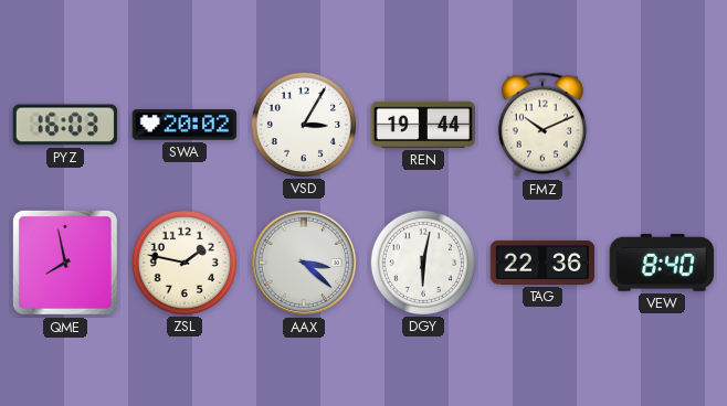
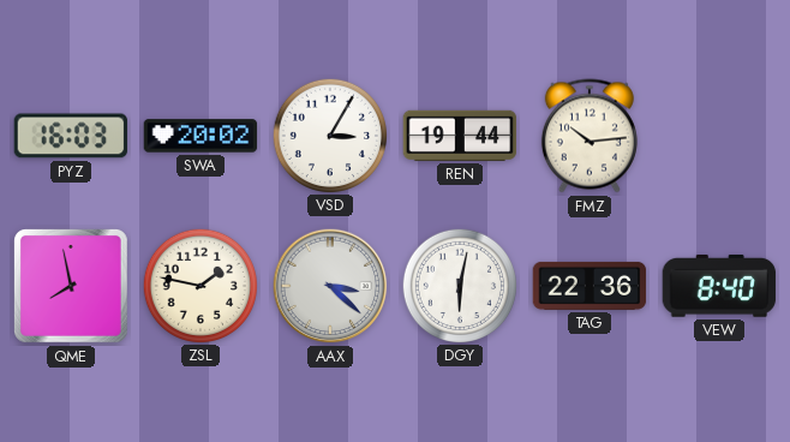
FMZ: 10:11 -> 10:14
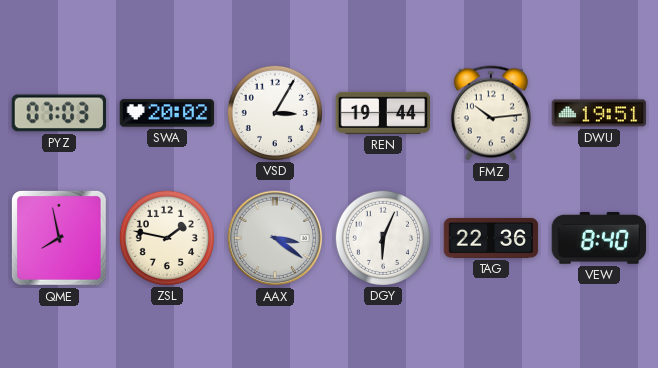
PYZ: 16:03 -> 07:03
DWU: none -> 19:51
AAX: 3:22 -> 3:21
DGY: 6:02 -> 6:04
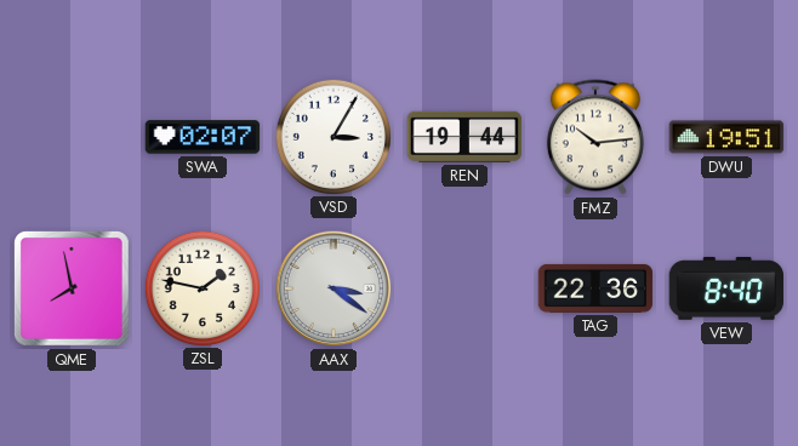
PYZ: 07:03 -> none
SWA: 20:02 -> 02:07
DGY: 6:04 -> none
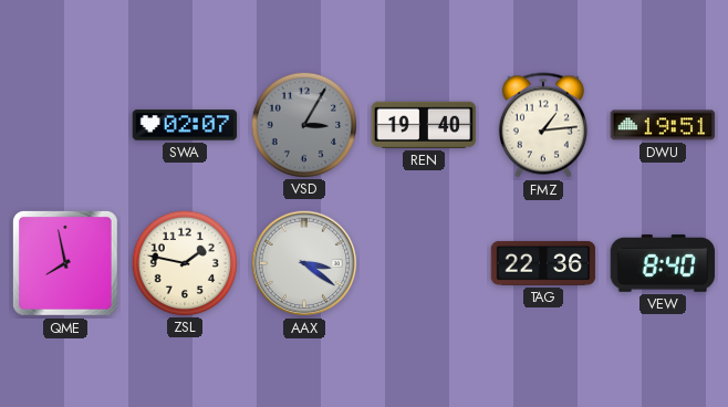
VSD dial: white -> grey
REN: 19:44 -> 19:40
FMZ: 10:14 -> 1:14
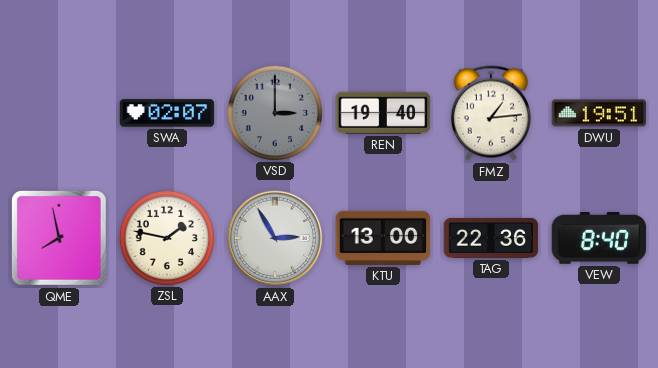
VSD: 3:05 -> 3:00
AAX: 3:21 -> 2:55
KTU: none -> 13:00
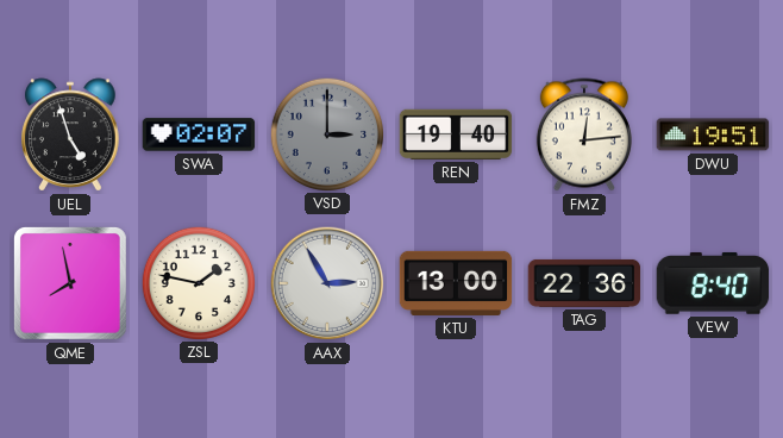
UEL: none -> 4:57
FMZ: 1:14 -> 12:14
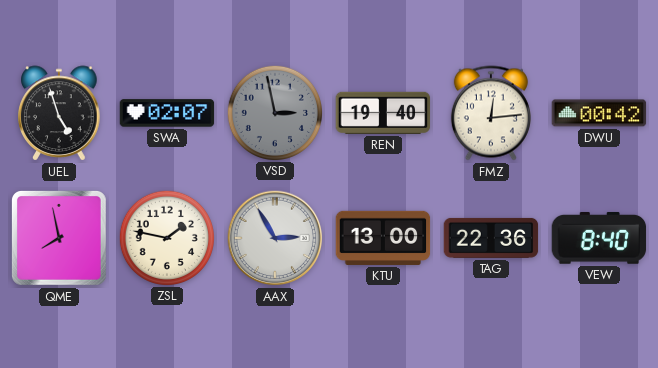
VSD: 3:00 -> 2:58
DWU: 19:51 -> 00:42
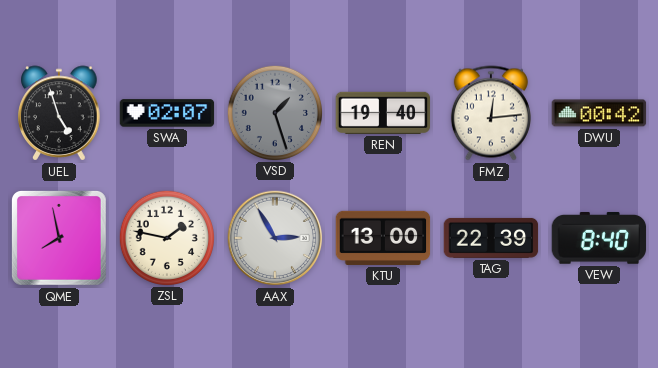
VSD: 2:58 -> 1:27
TAG: 22:36 -> 22:39
